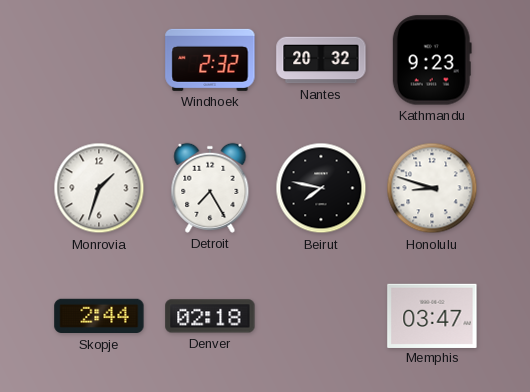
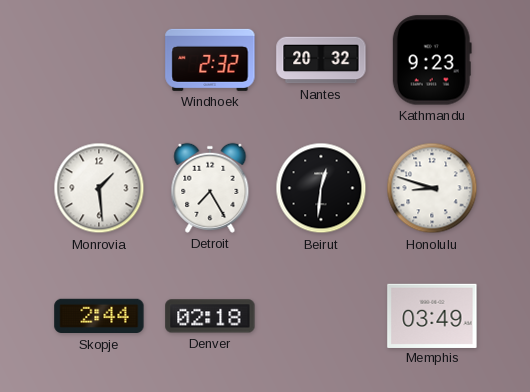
Monrovia: 1:33 -> 1:29
Beirut: 7:47 -> 12:31
Memphis: 03:47 -> 03:49
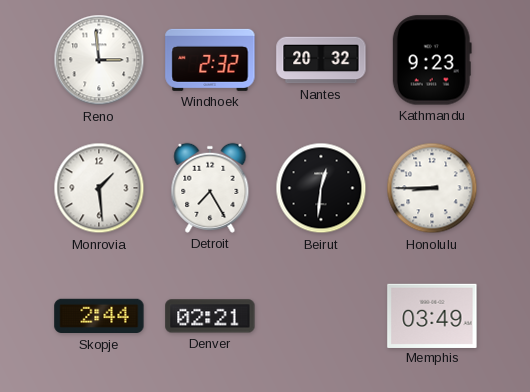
Reno: none -> 2:59
Honolulu: 8:48 -> 8:45
Denver: 02:18 -> 02:21
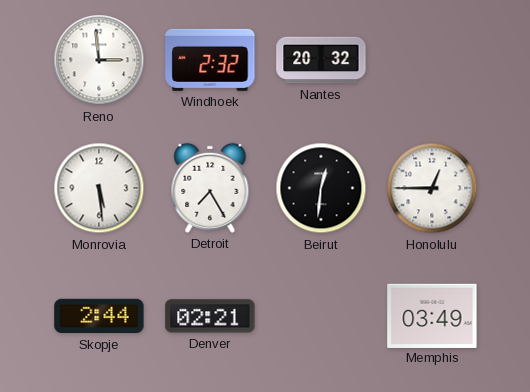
Kathmandu: 9:23 -> none
Monrovia: 1:29 -> 5:29
Honolulu: 8:45 -> 12:45
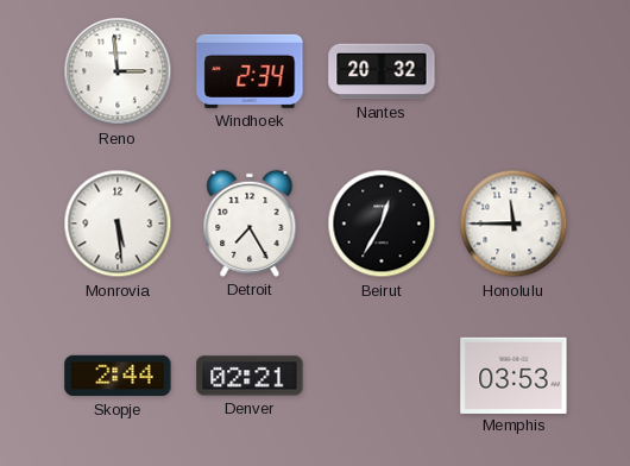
Windhoek: 2:32 -> 2:34
Beirut: 12:31 -> 12:35
Honolulu: 12:45 -> 11:45
Memphis: 03:49 -> 03:53
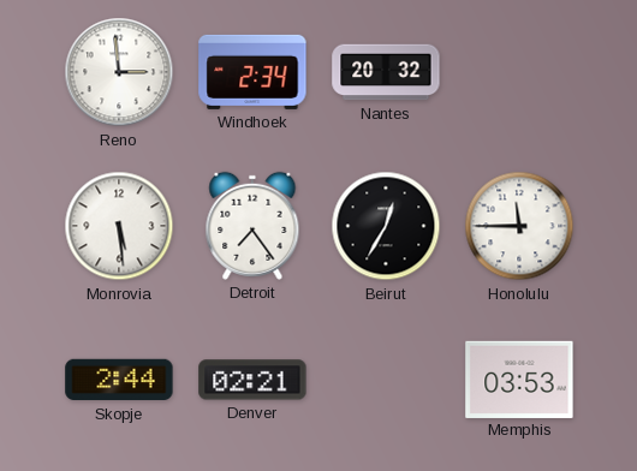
Detroit: 7:25 -> 7:24
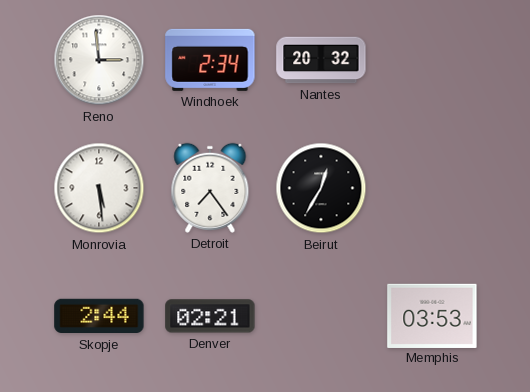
Honolulu: 11:45 -> none
